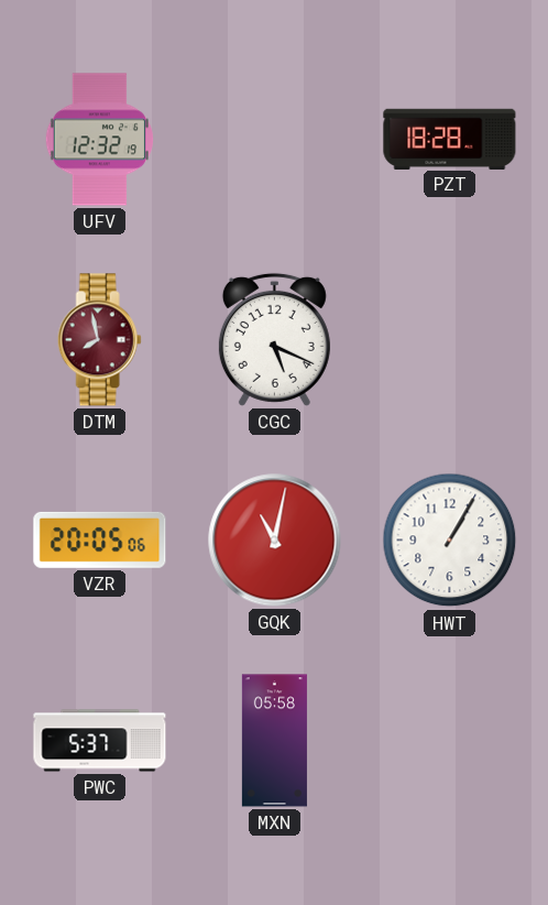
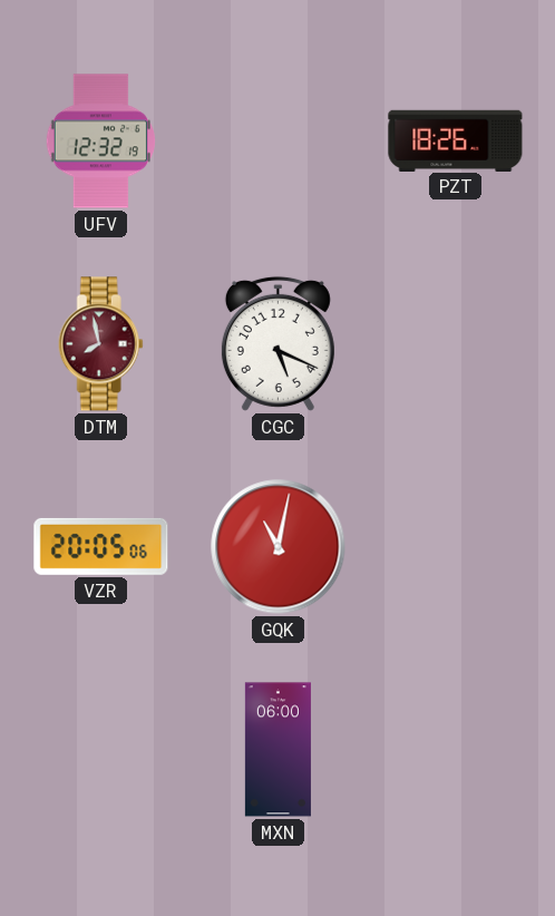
PZT: 18:28 -> 18:26
HWT: 1:05 -> none
PWC: 5:37 -> none
MXN: 05:58 -> 06:00
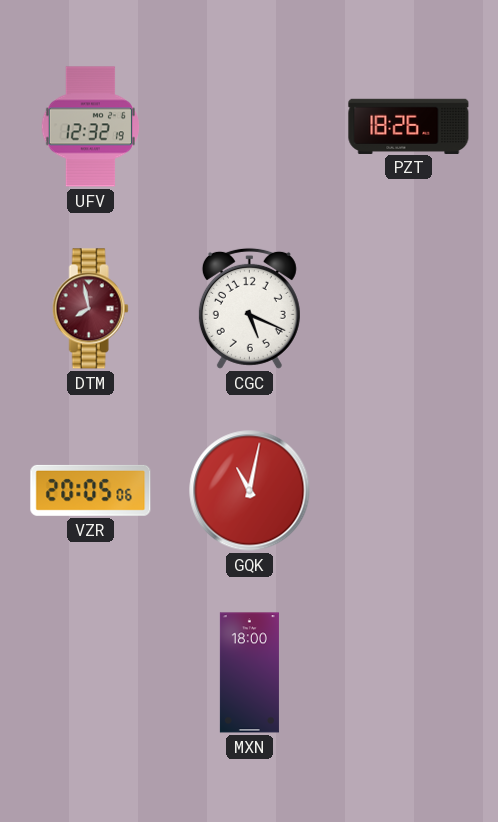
MXN: 06:00 -> 18:00
